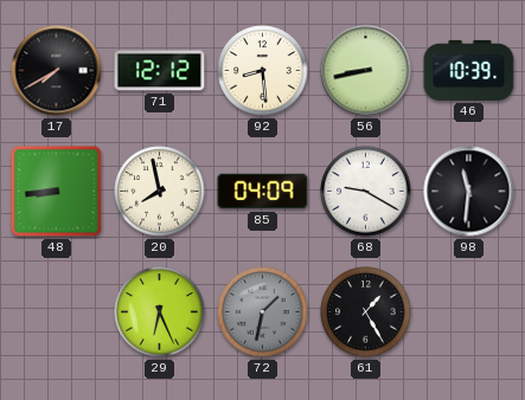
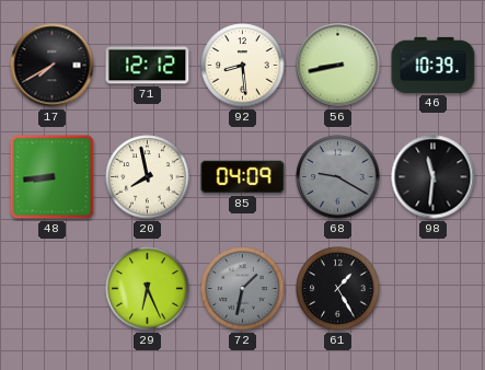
68 dial: white -> grey
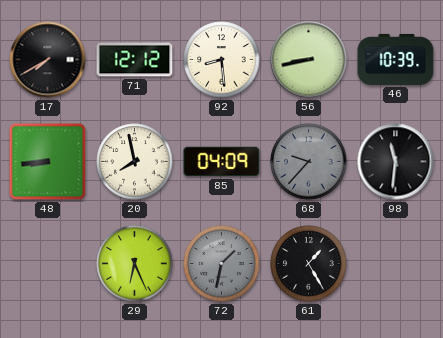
68: 9:20 -> 9:37
